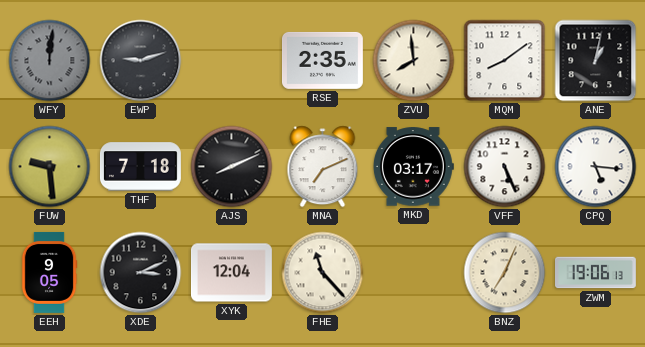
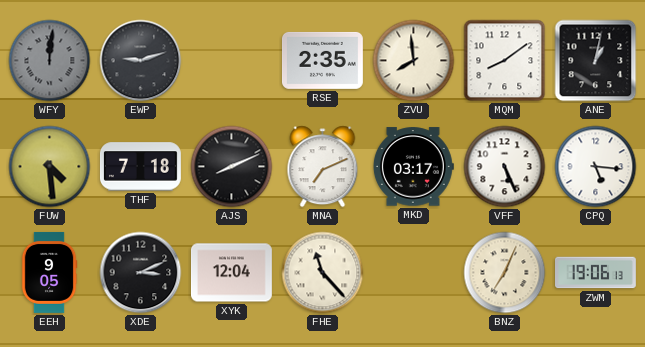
FUW: 9:29 -> 4:29
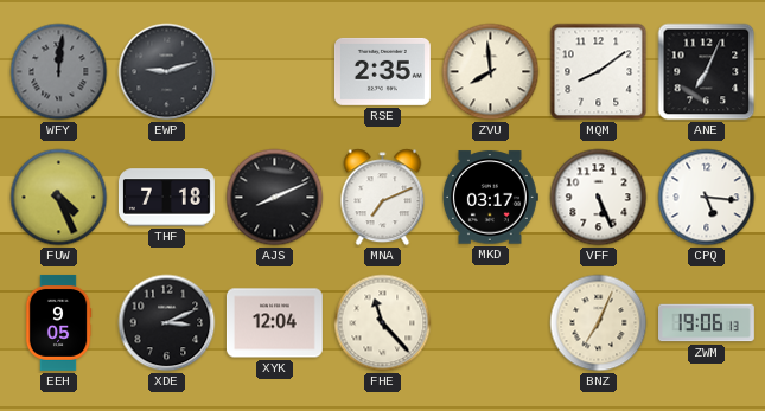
ANE: 1:02 -> 7:04
FUW: 4:29 -> 4:26
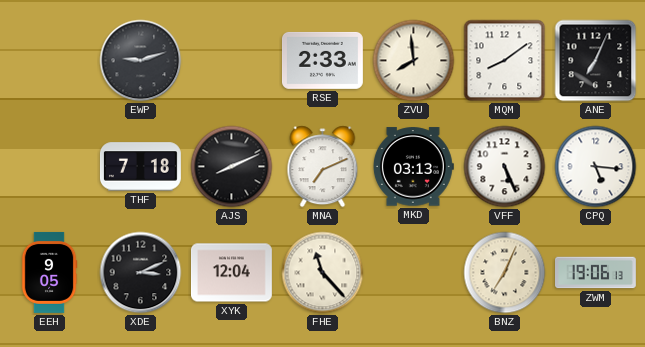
WFY: 12:01 -> none
RSE: 2:35 -> 2:33
FUW: 4:26 -> none
MKD: 03:17 -> 03:13
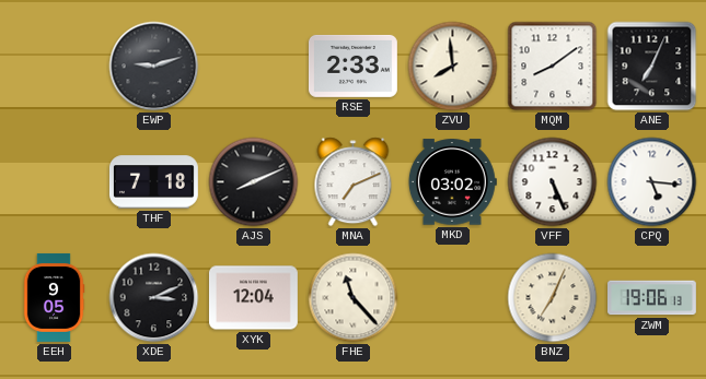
MKD: 03:13 -> 03:02
